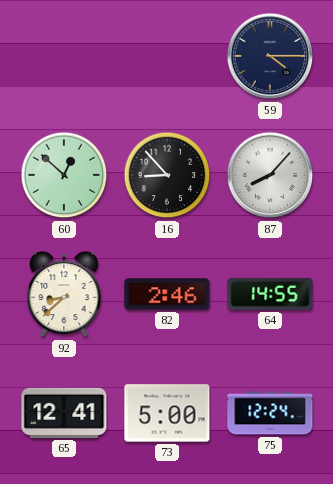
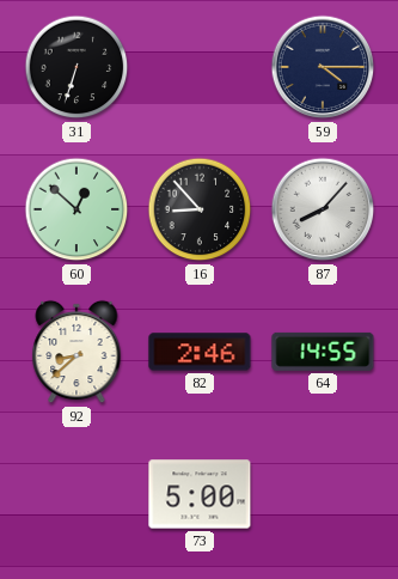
31: none -> 6:33
65: 12:41 -> none
75: 12:24 -> none
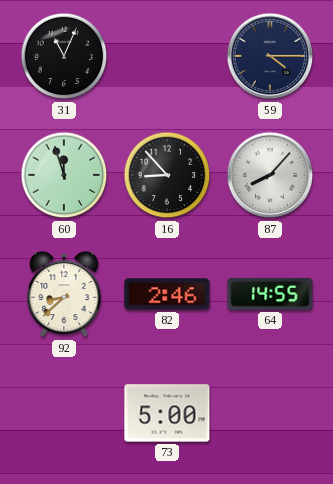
31: 6:33 -> 11:04
60: 12:52 -> 11:57
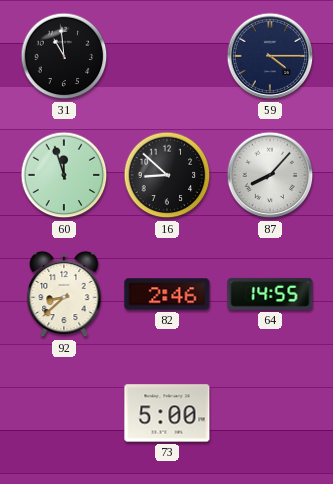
31: 11:04 -> 10:59
16: 8:53 -> 8:52
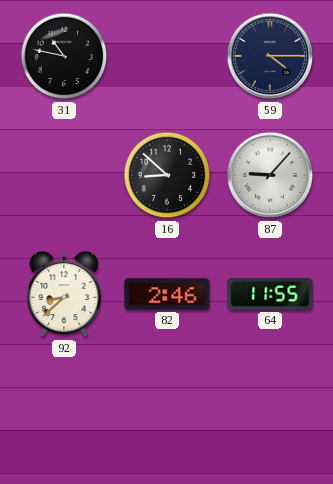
31: 10:59 -> 10:47
60: 11:57 -> none
87: 8:07 -> 9:07
64: 14:55 -> 11:55
73: 5:00 -> none
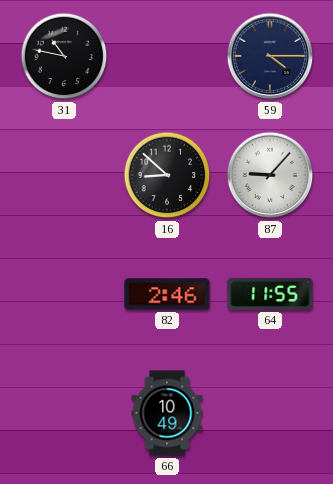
92: 8:38 -> none
66: none -> 10:49
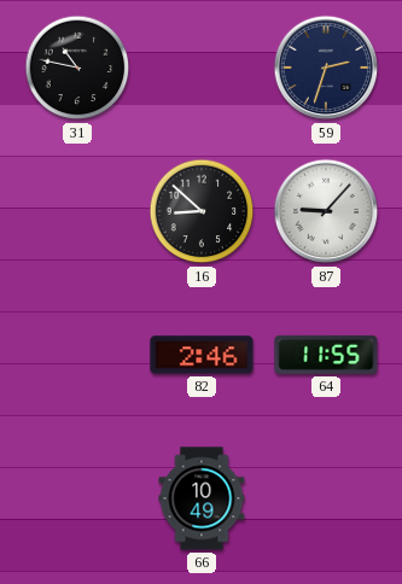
59: 4:15 -> 2:33
